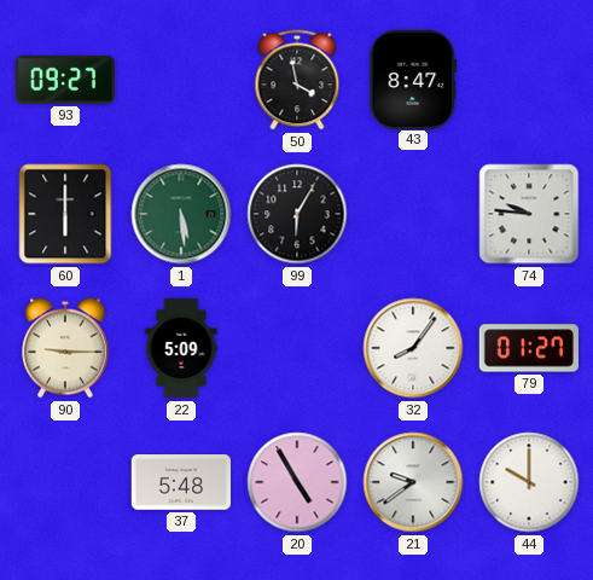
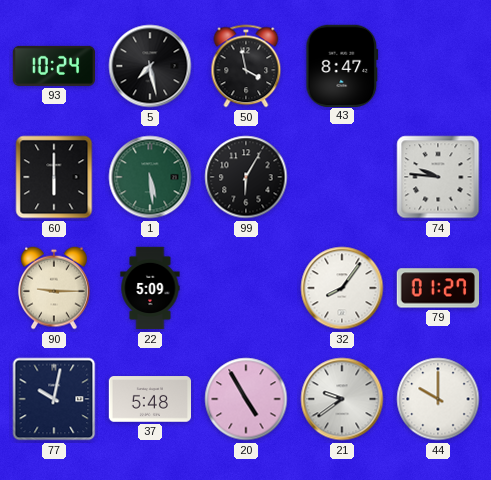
93: 09:27 -> 10:24
5: none -> 7:28
77: none -> 10:02
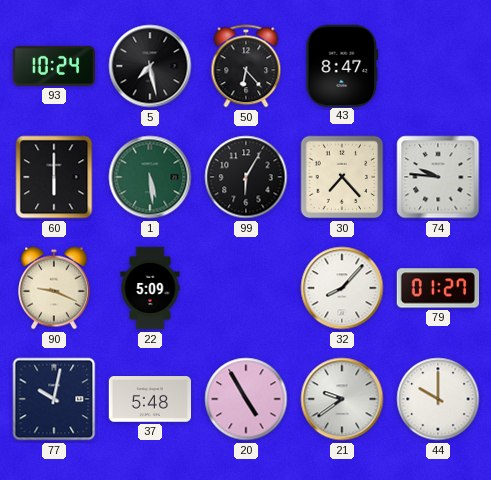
50: 3:58 -> 6:23
30: none -> 7:23
90: 9:15 -> 9:19
32: 8:06 -> 8:07
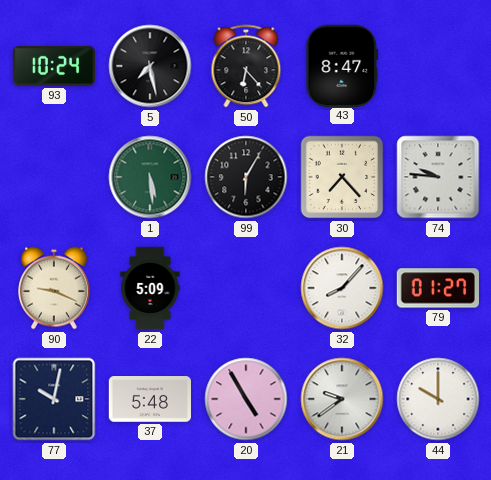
60: 6:00 -> none
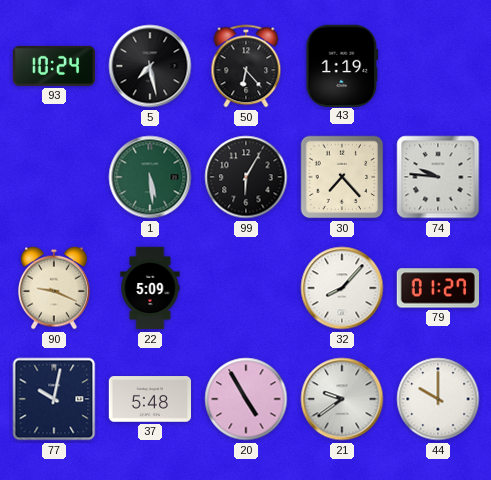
43: 8:47 -> 1:19
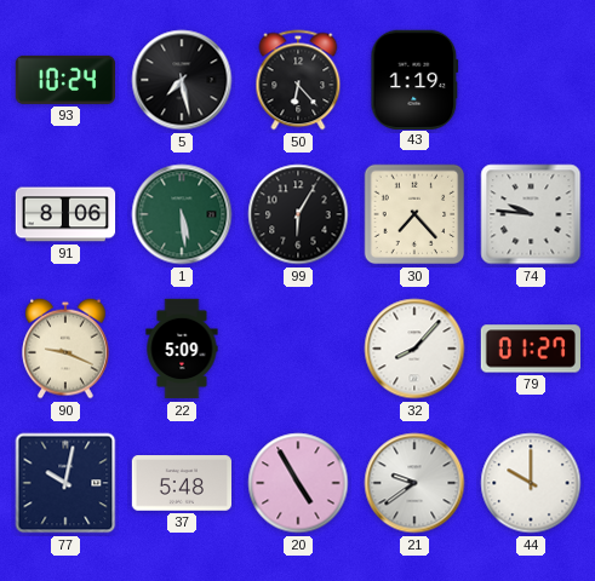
91: none -> 8:06
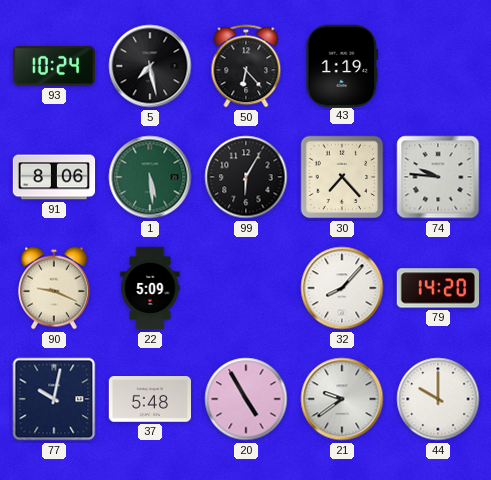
79: 01:27 -> 14:20
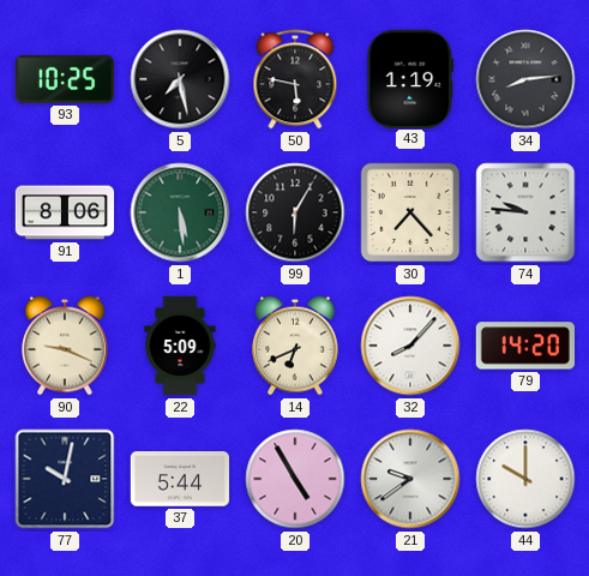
93: 10:24 -> 10:25
50: 6:23 -> 5:47
34: none -> 8:14
14: none -> 6:41
37: 5:48 -> 5:44
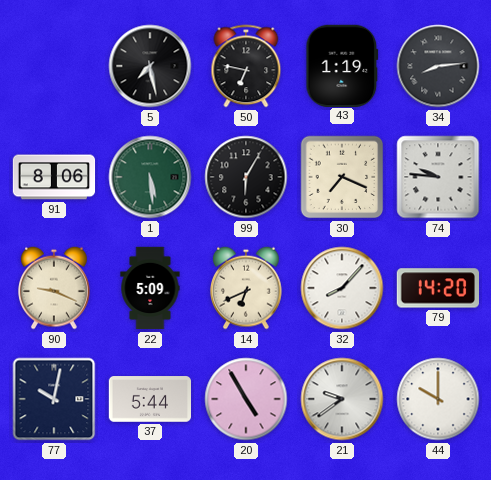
93: 10:25 -> none
50: 5:47 -> 6:47
30: 7:23 -> 7:19
